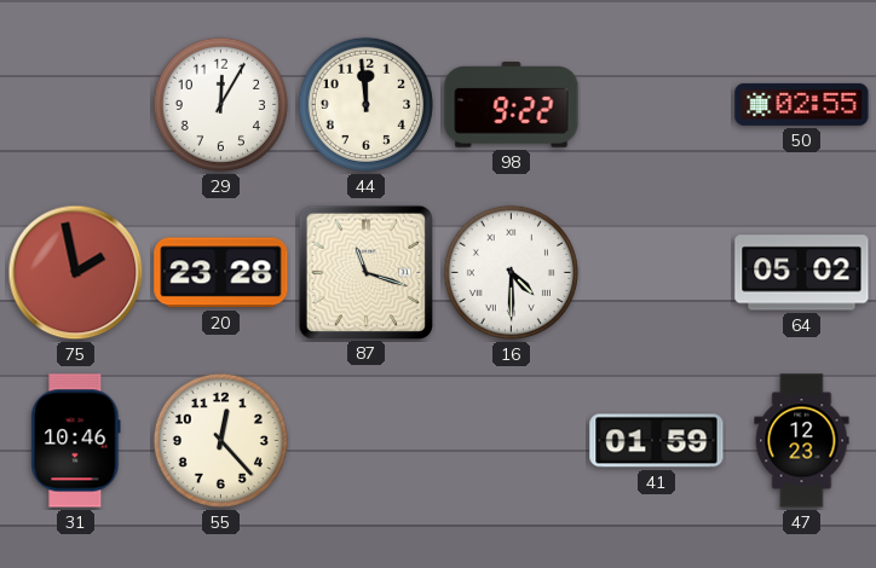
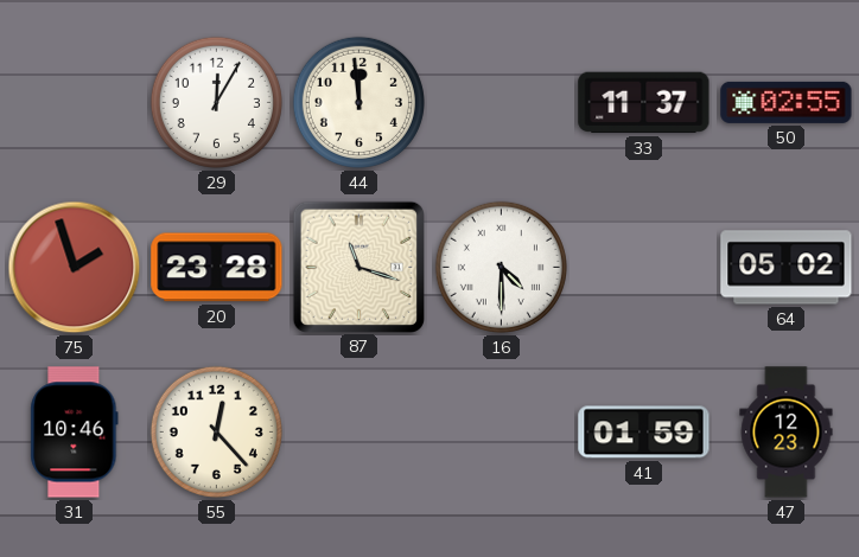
98: 9:22 -> none
33: none -> 11:37
75: 1:58 -> 1:57
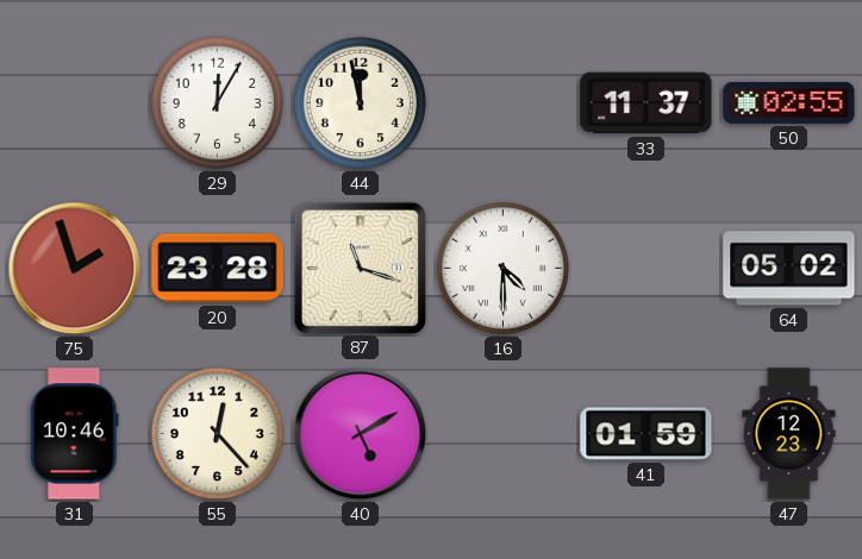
44: 11:59 -> 11:58
40: none -> 5:10
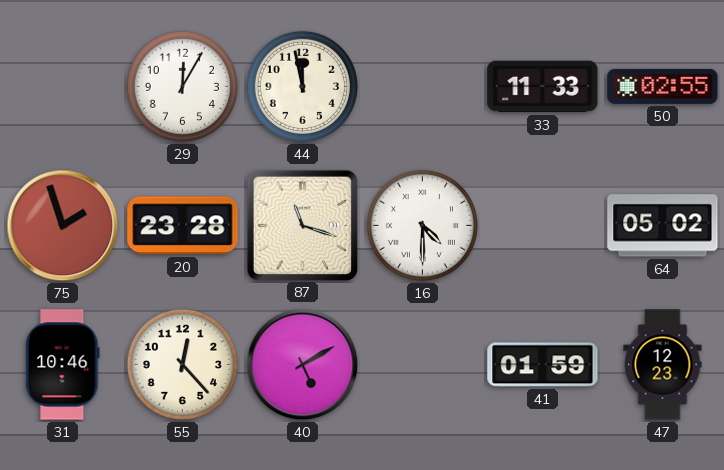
33: 11:37 -> 11:33
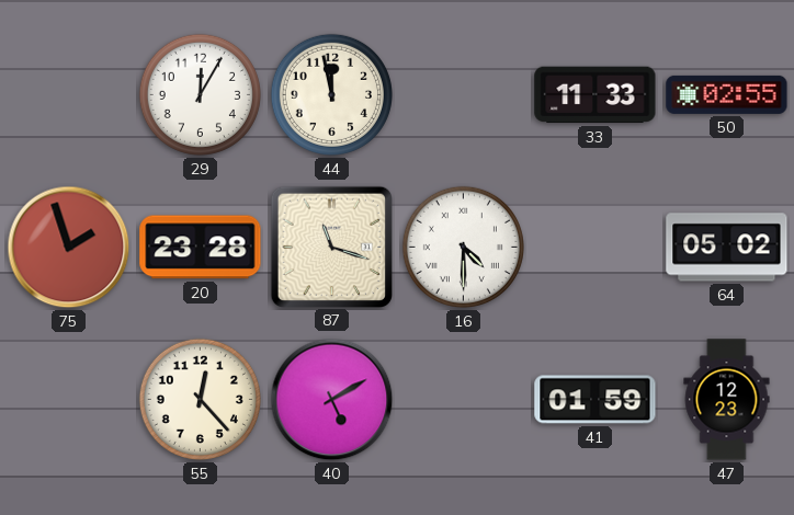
31: 10:46 -> none
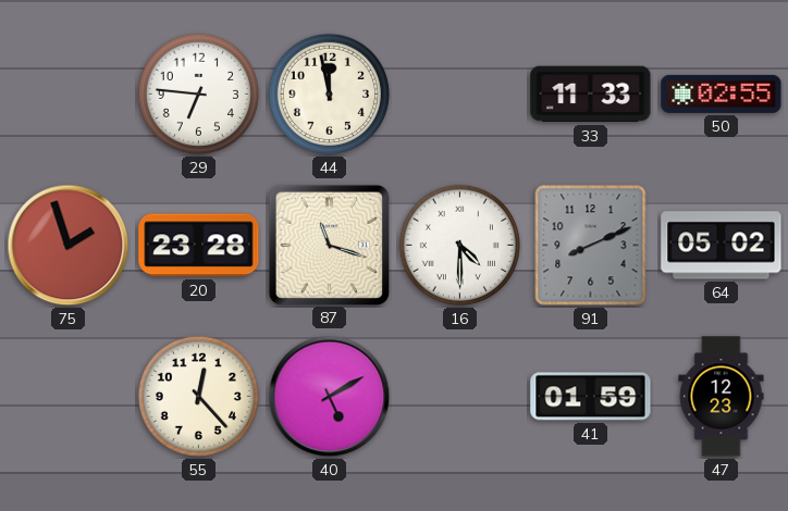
29: 12:05 -> 6:46
91: none -> 8:11
